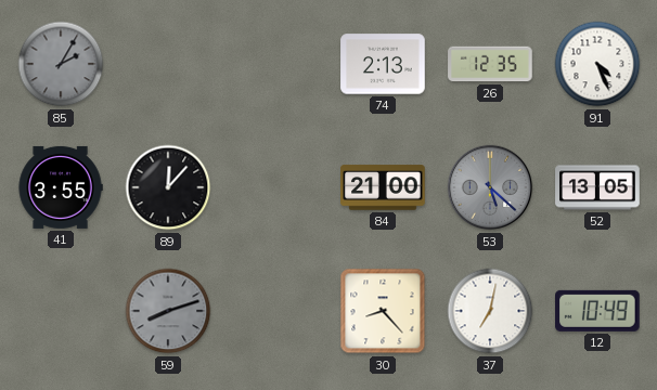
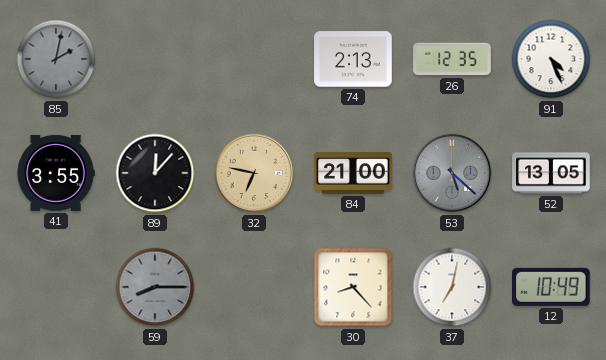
85: 2:05 -> 2:02
32: none -> 6:47
59: 8:12 -> 8:15
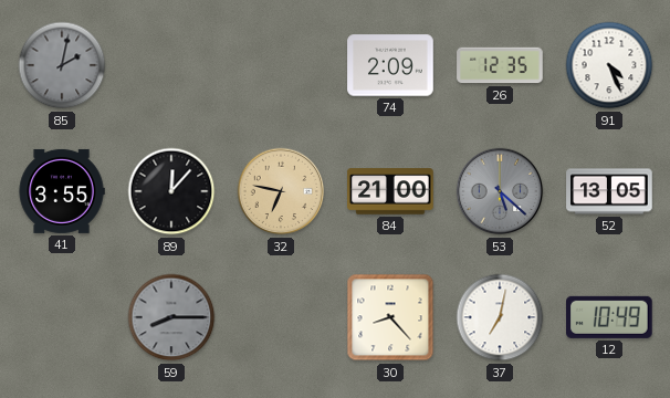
74: 2:13 -> 2:09
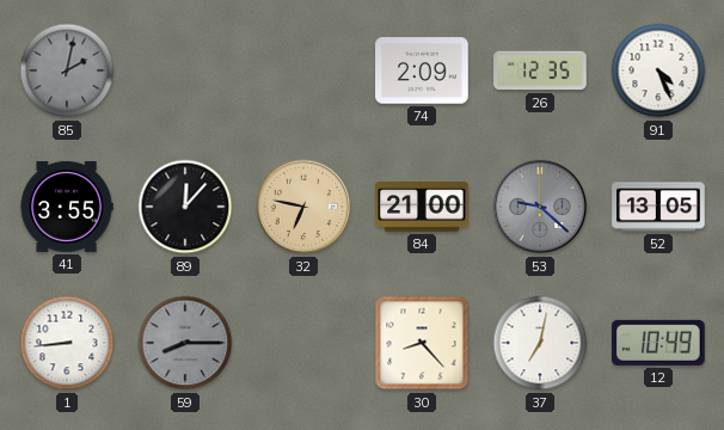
53: 5:22 -> 9:22
1: none -> 8:44
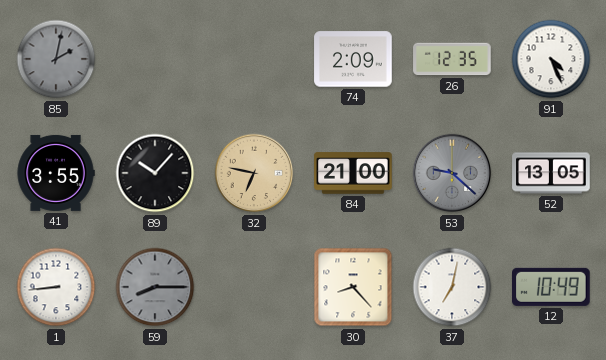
89: 12:07 -> 10:07
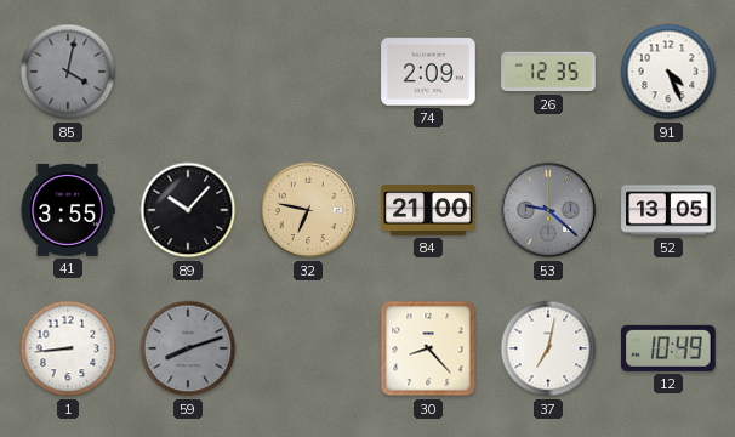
85: 2:02 -> 4:02
59: 8:15 -> 8:12
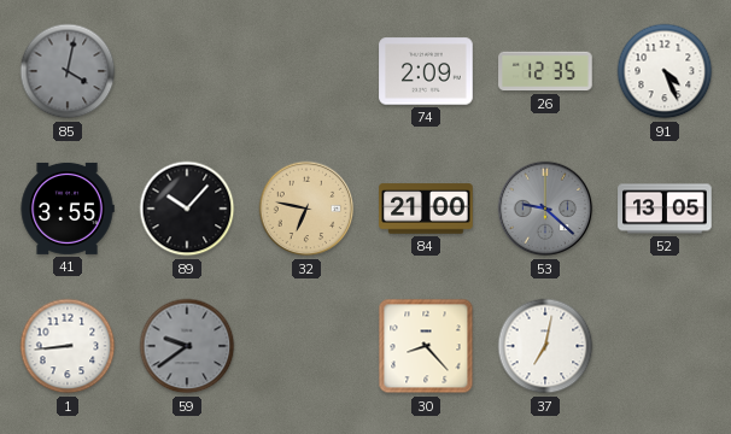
59: 8:12 -> 9:39
12: 10:49 -> none
